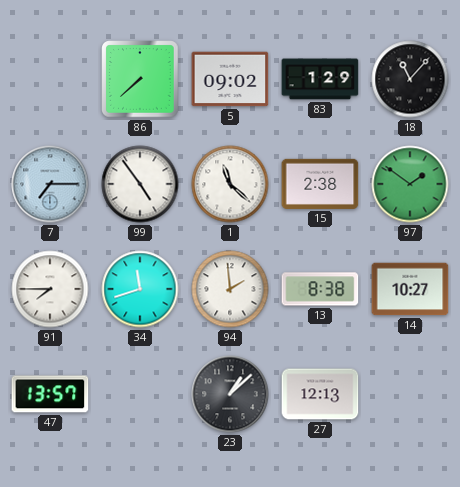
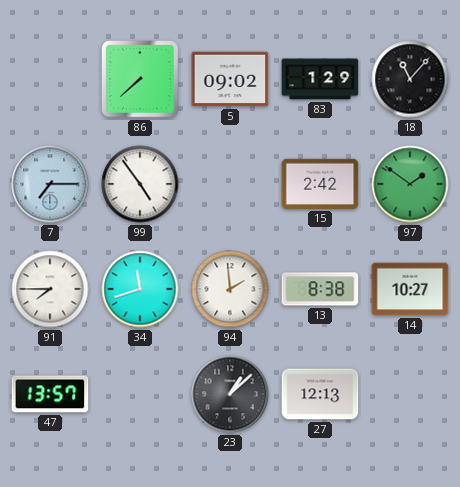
1: 11:22 -> none
15: 2:38 -> 2:42
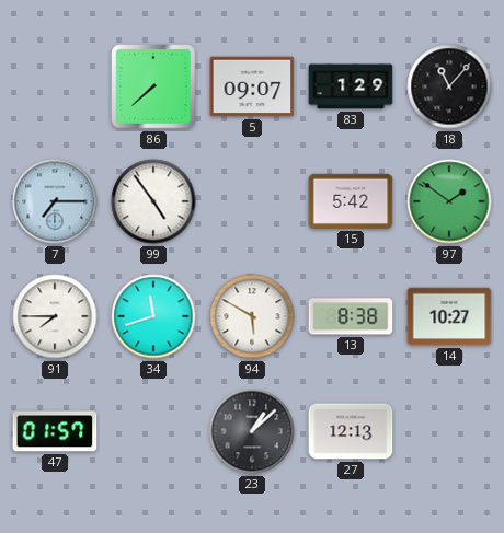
5: 09:02 -> 09:07
15: 2:42 -> 5:42
94: 1:59 -> 5:50
47: 13:57 -> 01:57
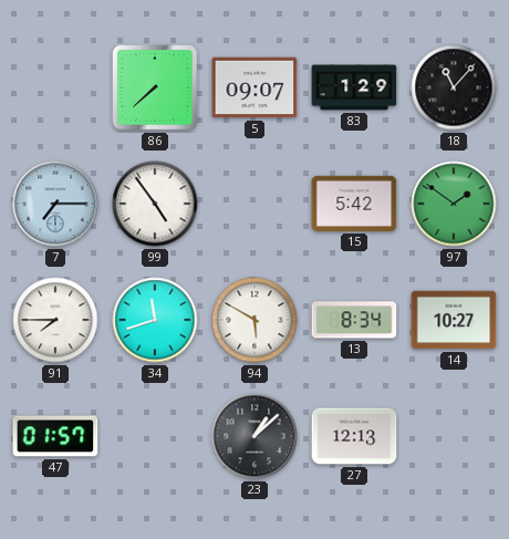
13: 8:38 -> 8:34
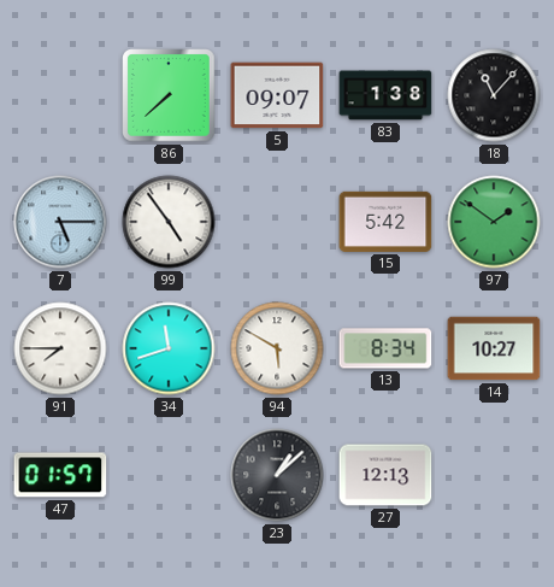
83: 1:29 -> 1:38
7: 7:15 -> 5:15
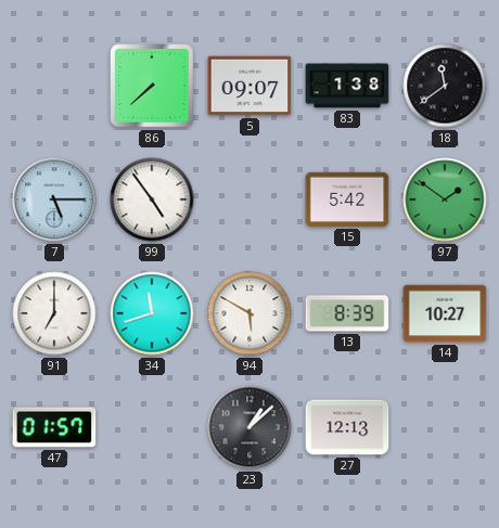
18: 11:07 -> 11:39
91: 7:45 -> 7:00
13: 8:34 -> 8:39
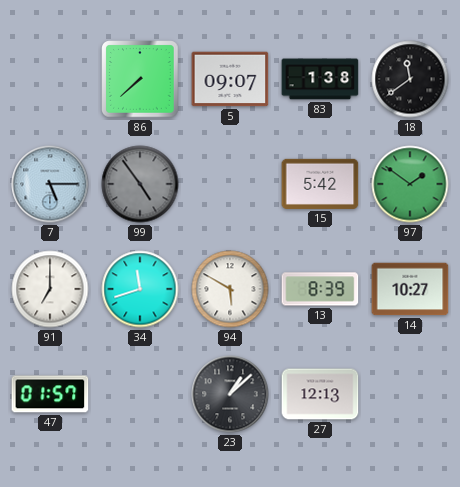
99 dial: white -> grey
